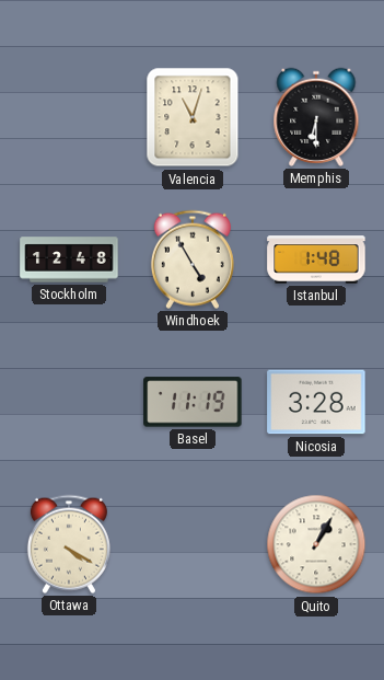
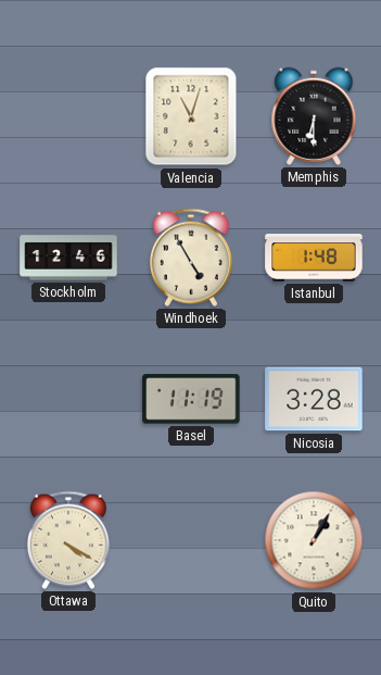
Stockholm: 12:48 -> 12:46
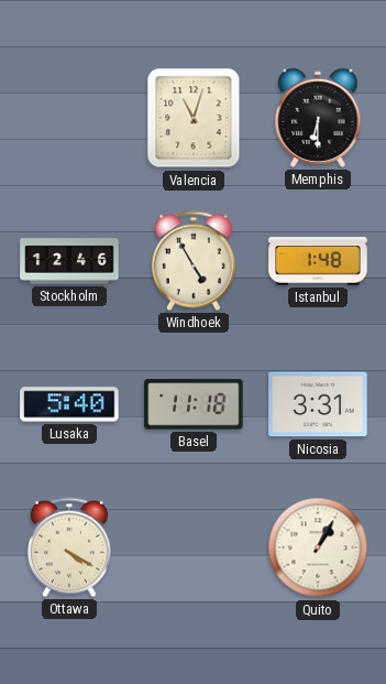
Lusaka: none -> 5:40
Basel: 11:19 -> 11:18
Nicosia: 3:28 -> 3:31
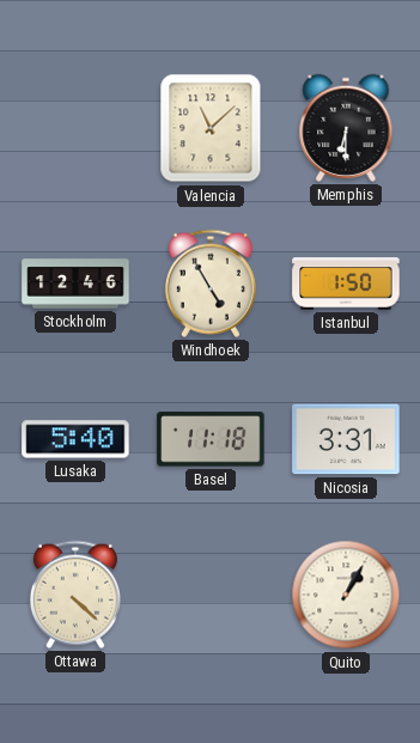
Valencia: 11:03 -> 11:08
Istanbul: 1:48 -> 1:50
Ottawa: 4:20 -> 4:22
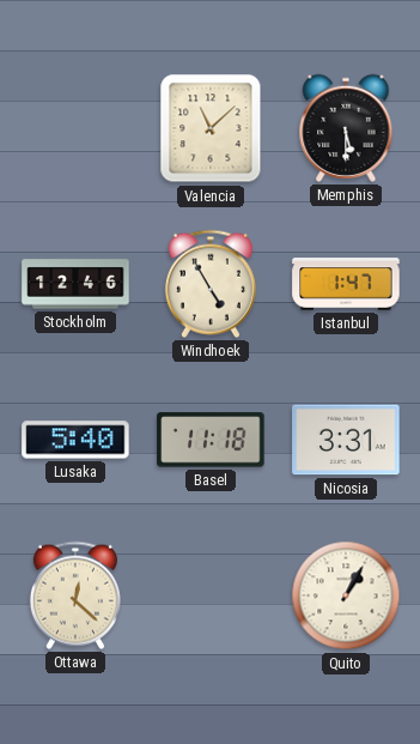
Memphis: 6:30 -> 5:30
Istanbul: 1:50 -> 1:47
Ottawa: 4:22 -> 12:22
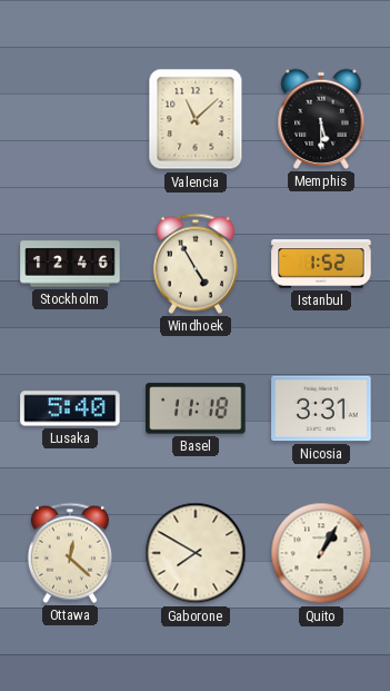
Istanbul: 1:47 -> 1:52
Gaborone: none -> 7:50
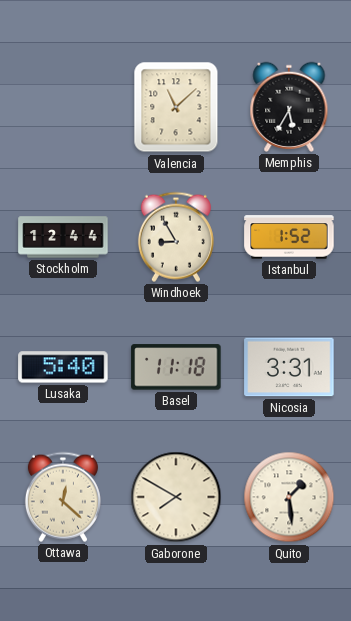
Memphis: 5:30 -> 5:35
Stockholm: 12:46 -> 12:44
Windhoek: 4:55 -> 8:55
Quito: 1:05 -> 1:29
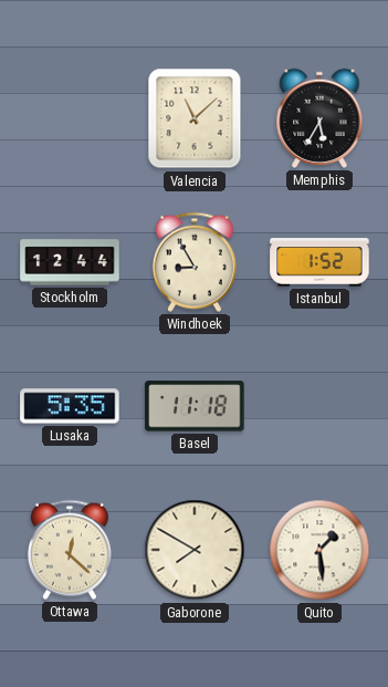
Lusaka: 5:40 -> 5:35
Nicosia: 3:31 -> none
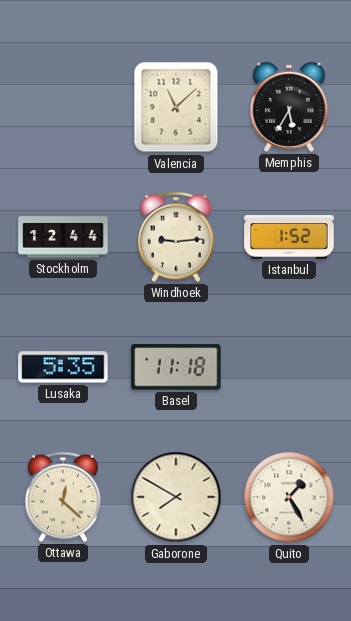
Windhoek: 8:55 -> 9:14
Quito: 1:29 -> 1:25
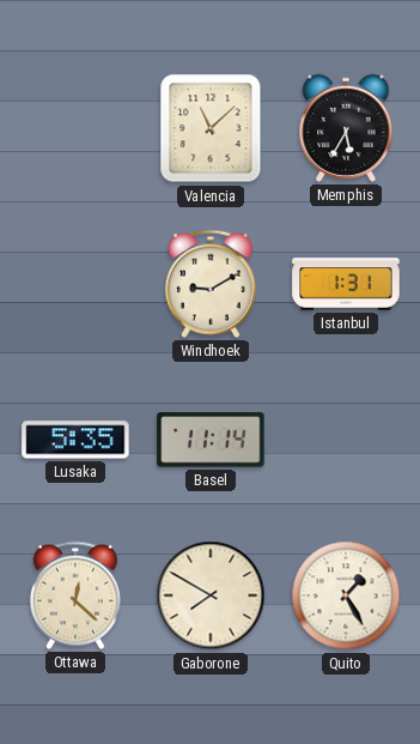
Stockholm: 12:44 -> none
Windhoek: 9:14 -> 9:10
Istanbul: 1:52 -> 1:31
Basel: 11:18 -> 11:14
